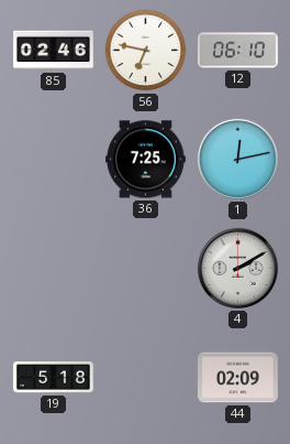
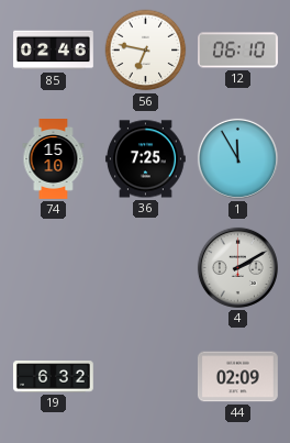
74: none -> 15:10
1: 12:13 -> 11:55
19: 5:18 -> 6:32
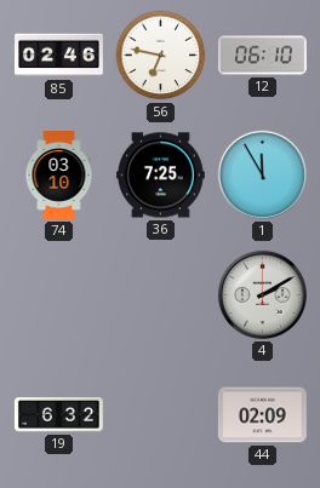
74: 15:10 -> 03:10
